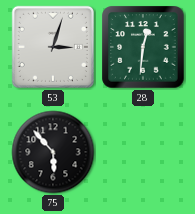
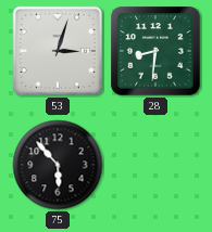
28: 12:31 -> 8:31
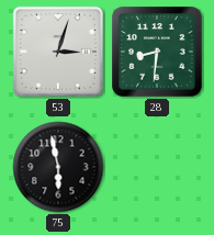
75: 5:53 -> 5:58
